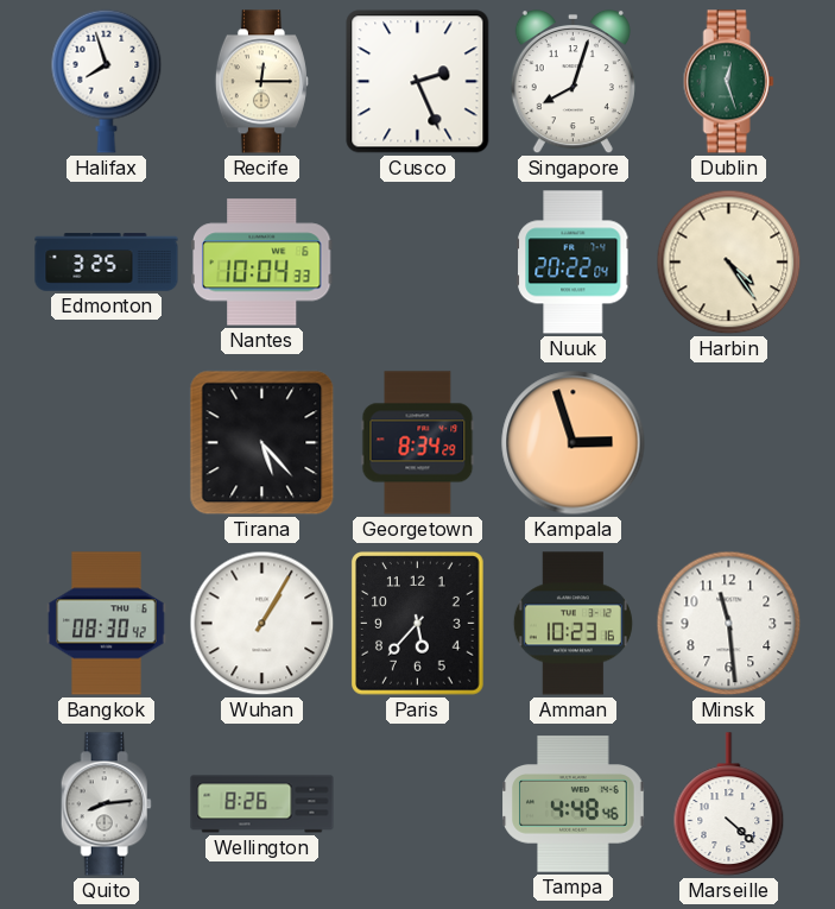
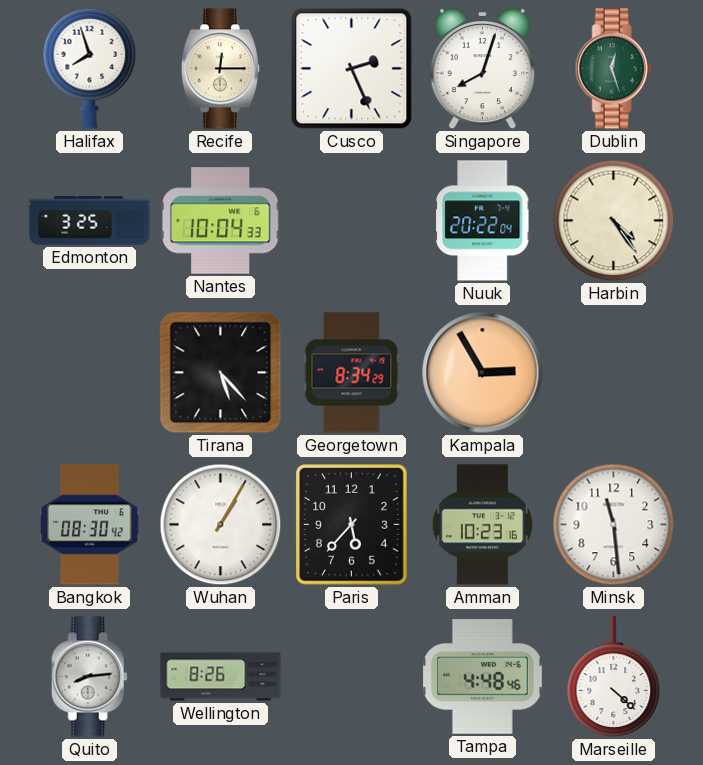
Kampala: 2:57 -> 2:55
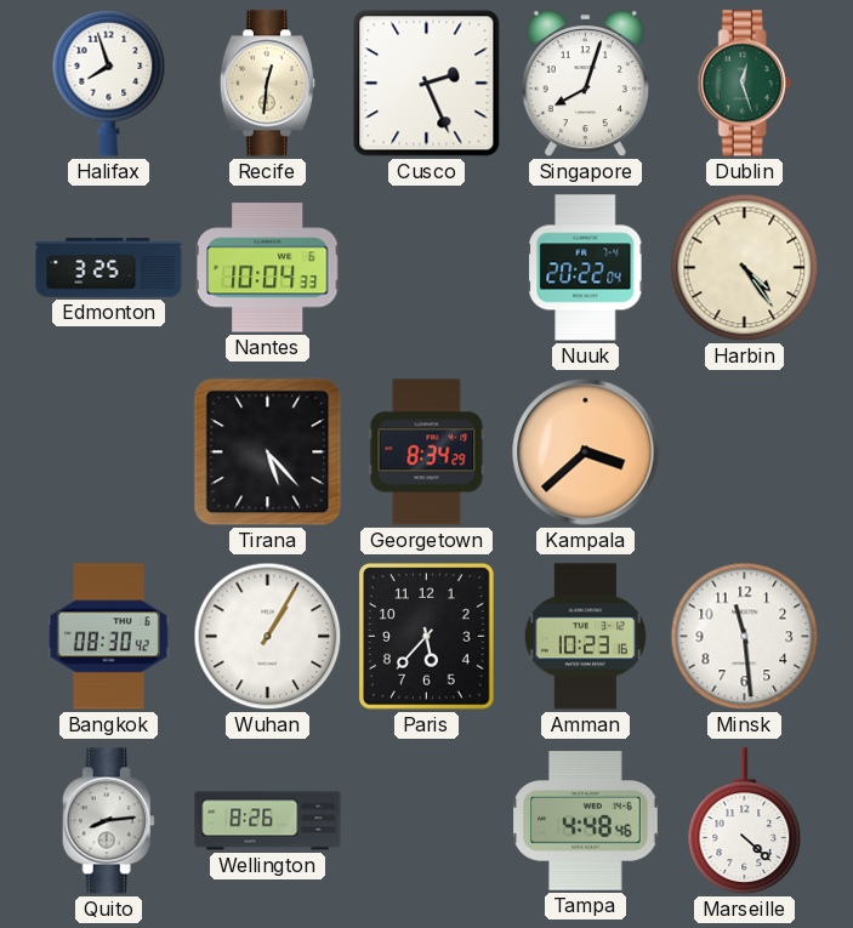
Recife: 12:15 -> 12:31
Kampala: 2:55 -> 3:38
